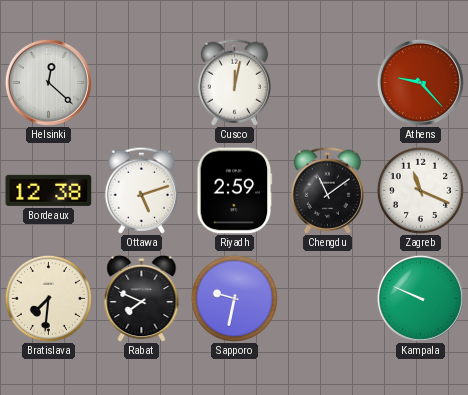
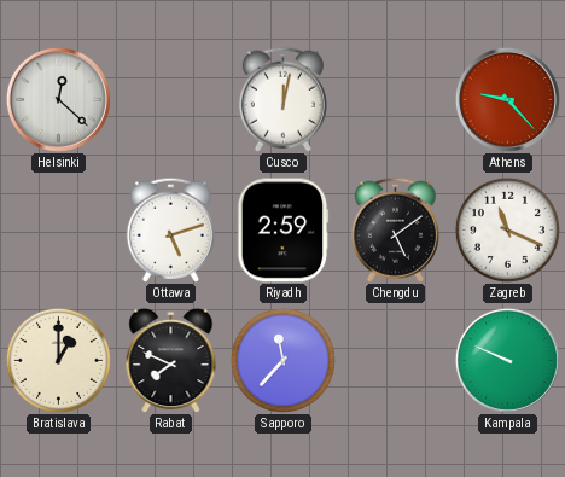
Bordeaux: 12:38 -> none
Chengdu: 11:09 -> 5:09
Bratislava: 7:31 -> 1:00
Sapporo: 9:32 -> 11:37
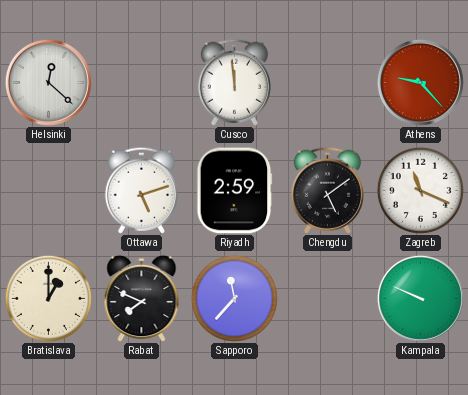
Cusco: 12:02 -> 11:59
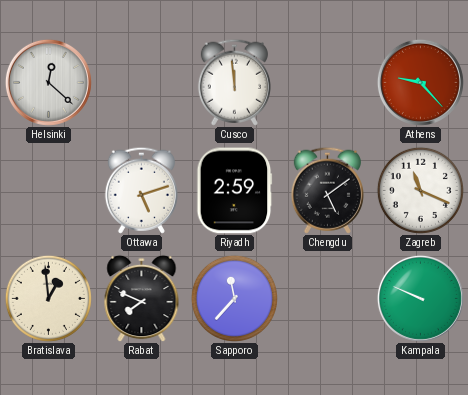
Bratislava: 1:00 -> 12:59
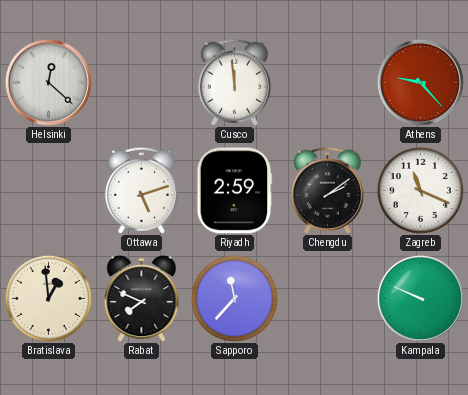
Chengdu: 5:09 -> 2:09
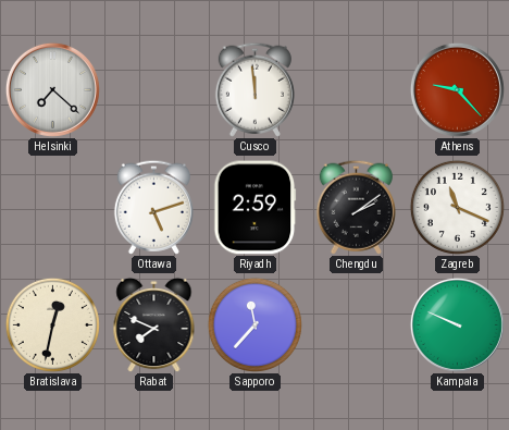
Helsinki: 12:22 -> 7:22
Bratislava: 12:59 -> 12:32
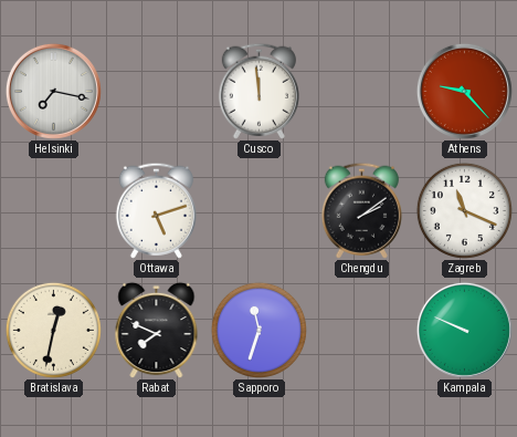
Helsinki: 7:22 -> 7:17
Riyadh: 2:59 -> none
Sapporo: 11:37 -> 11:33
